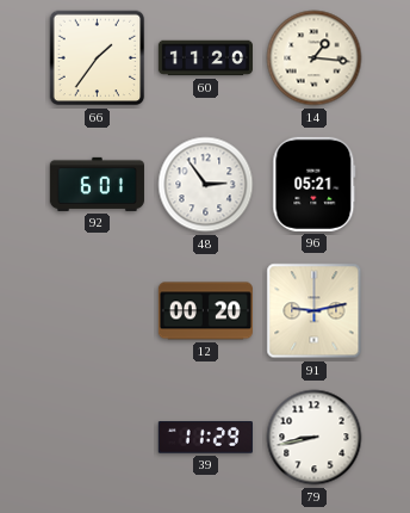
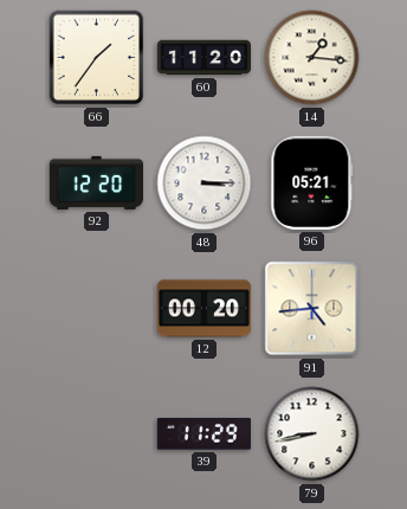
92: 6:01 -> 12:20
48: 2:54 -> 3:15
91: 9:13 -> 4:44
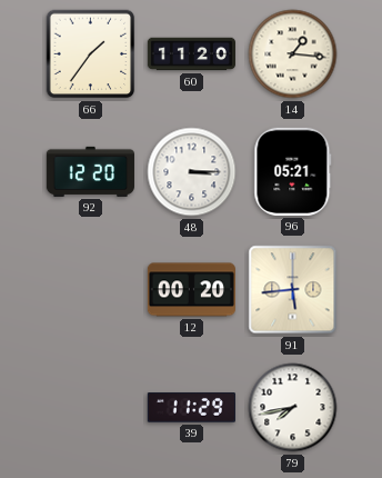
91: 4:44 -> 5:44
79: 8:43 -> 7:43
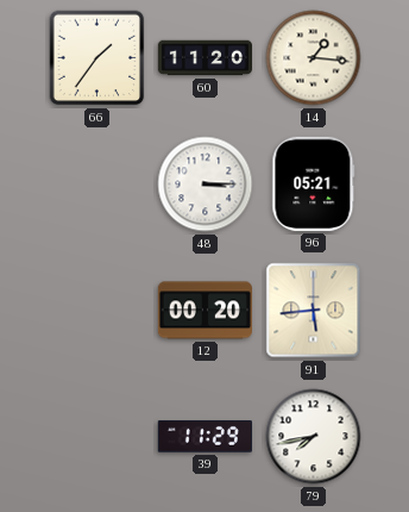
92: 12:20 -> none
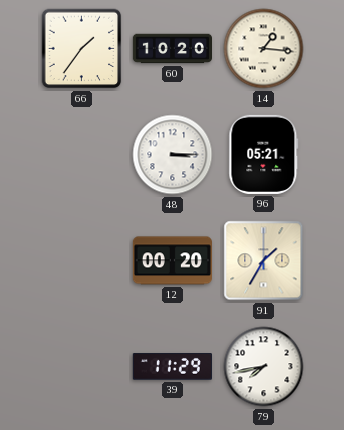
60: 11:20 -> 10:20
91: 5:44 -> 1:35
